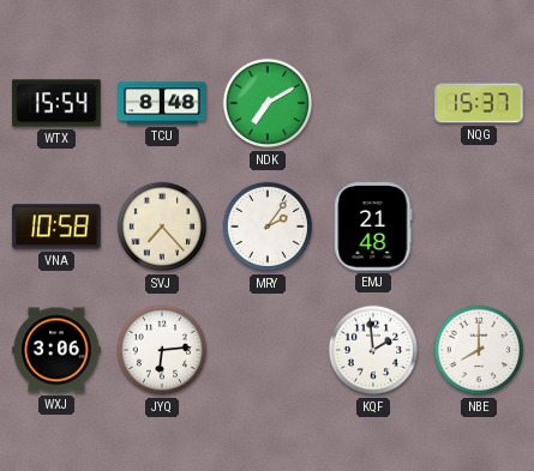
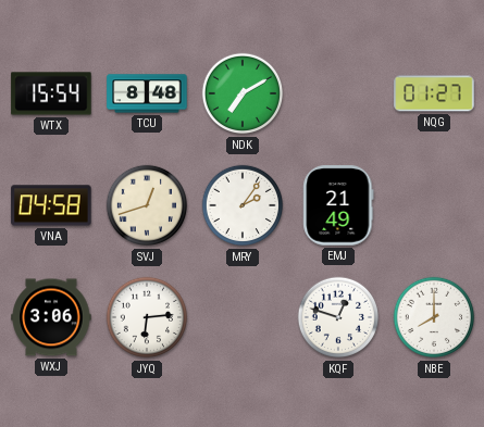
NQG: 15:37 -> 01:27
VNA: 10:58 -> 04:58
SVJ: 7:23 -> 12:42
EMJ: 21:48 -> 21:49
KQF: 1:59 -> 12:48
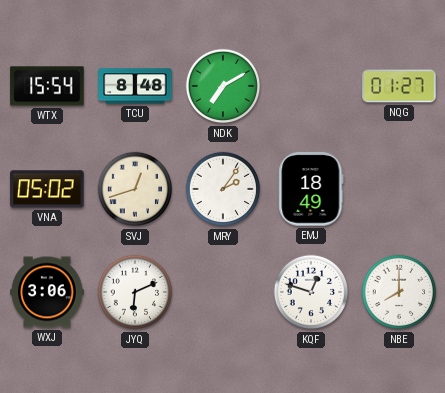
VNA: 04:58 -> 05:02
EMJ: 21:49 -> 18:49
JYQ: 6:14 -> 6:11
